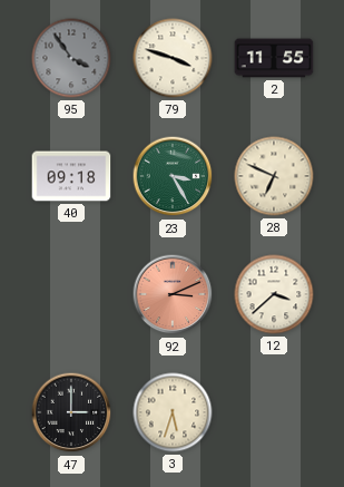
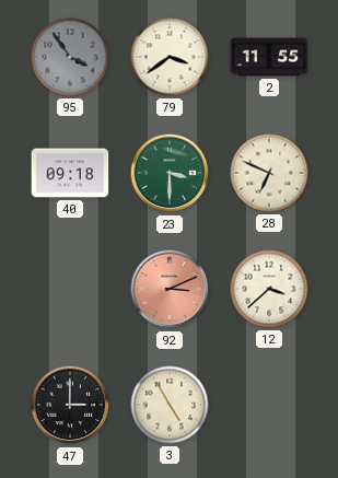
79: 3:48 -> 3:39
23: 3:25 -> 3:30
3: 5:33 -> 4:55
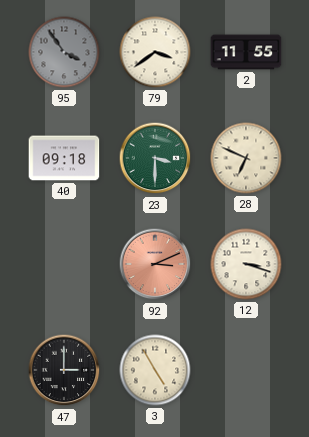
12: 3:38 -> 3:18
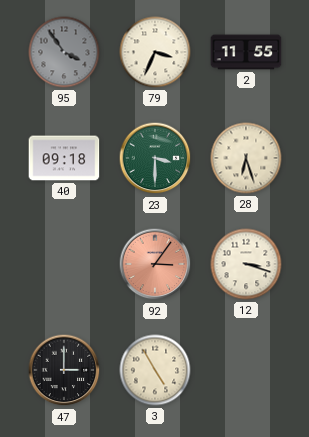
79: 3:39 -> 3:34
28: 6:49 -> 6:27
92: 3:11 -> 3:06
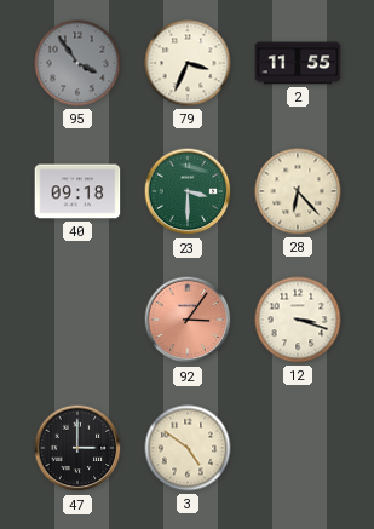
28: 6:27 -> 6:23
3: 4:55 -> 4:51
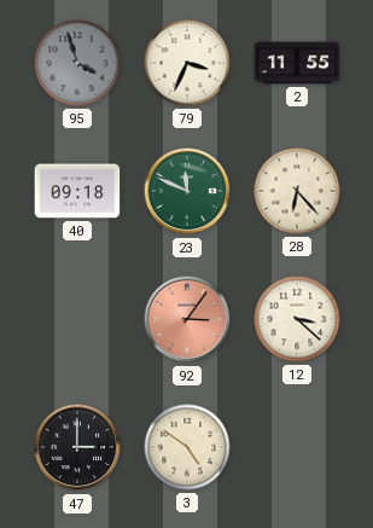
95: 3:54 -> 3:57
23: 3:30 -> 11:49
12: 3:18 -> 3:22
